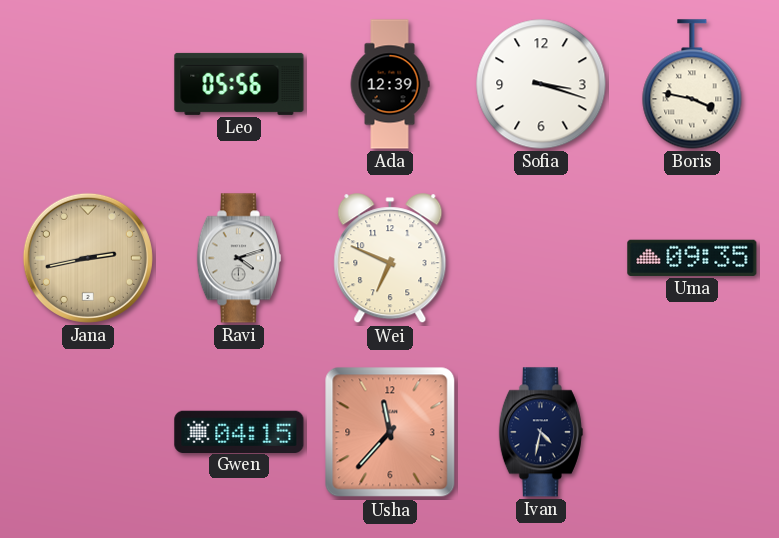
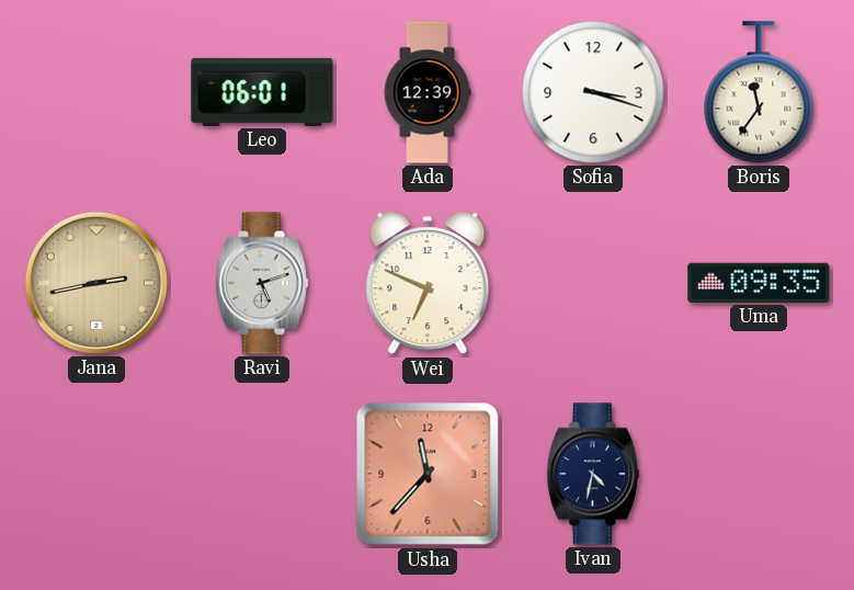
Leo: 05:56 -> 06:01
Boris: 3:47 -> 11:36
Ravi: 4:12 -> 5:12
Gwen: 04:15 -> none
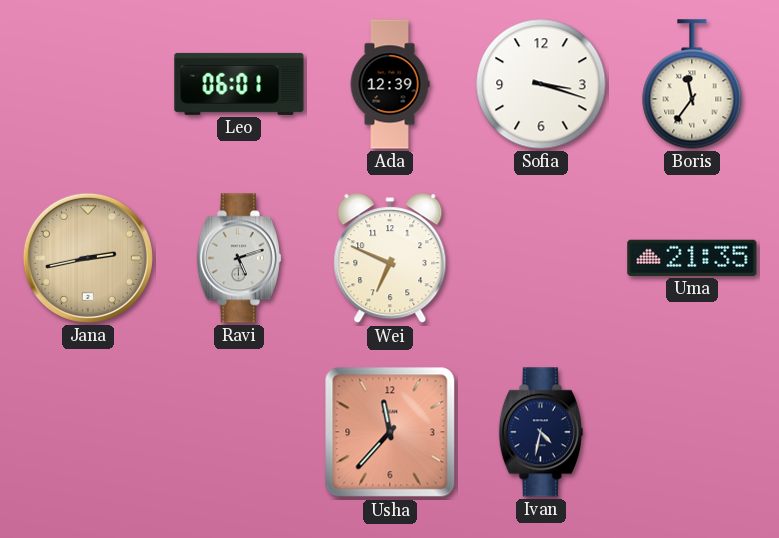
Uma: 09:35 -> 21:35
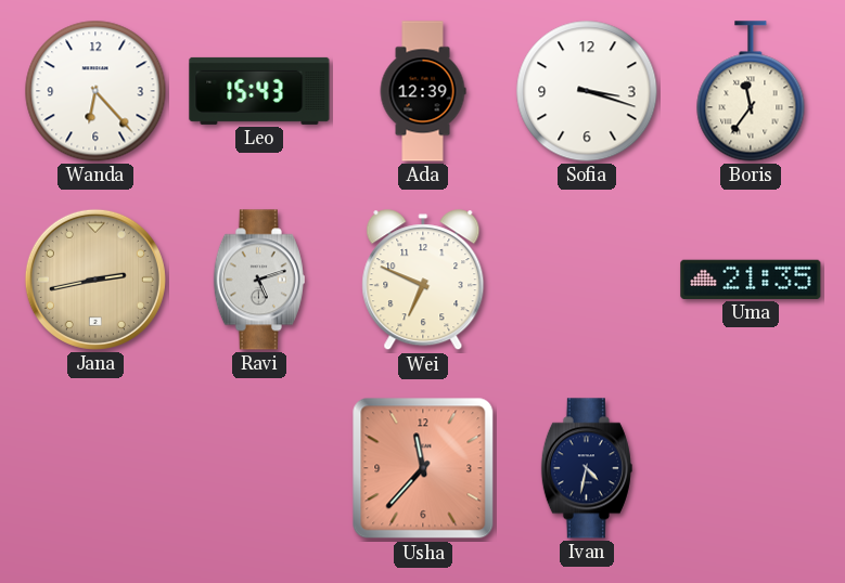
Wanda: none -> 6:23
Leo: 06:01 -> 15:43
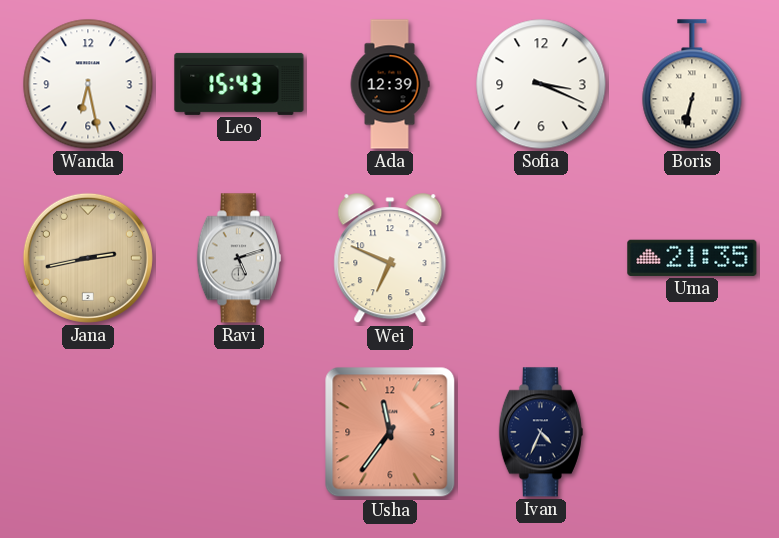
Wanda: 6:23 -> 6:28
Sofia: 3:18 -> 3:19
Boris: 11:36 -> 6:32
Usha: 11:37 -> 11:36
Ivan: 4:32 -> 4:34
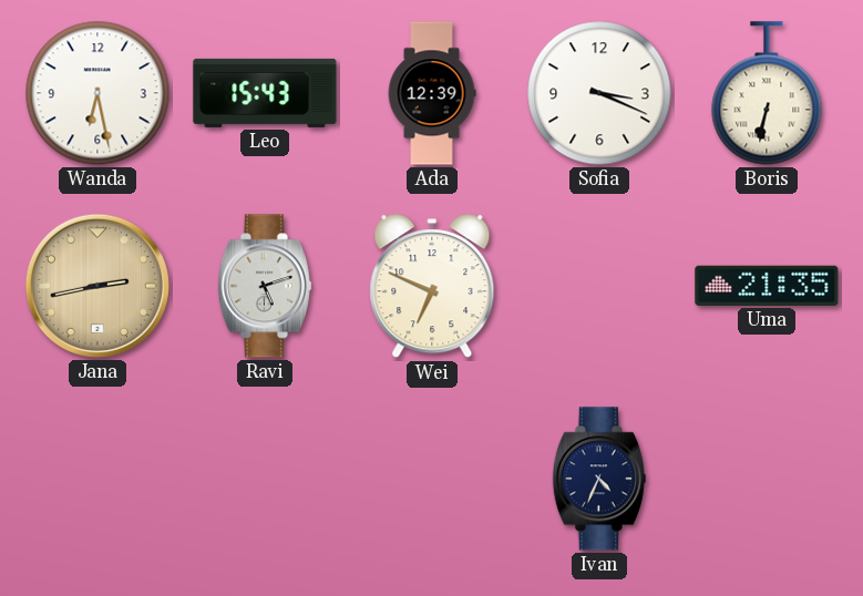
Usha: 11:36 -> none
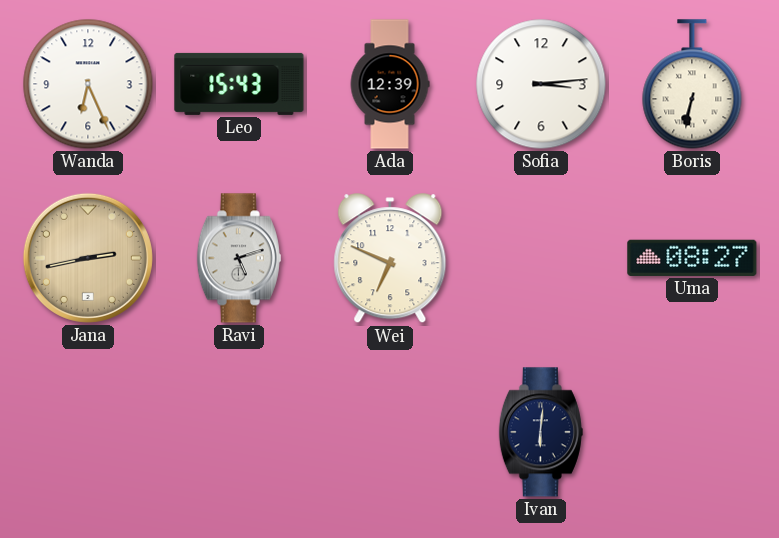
Wanda: 6:28 -> 6:26
Sofia: 3:19 -> 3:14
Uma: 21:35 -> 08:27
Ivan: 4:34 -> 6:01
